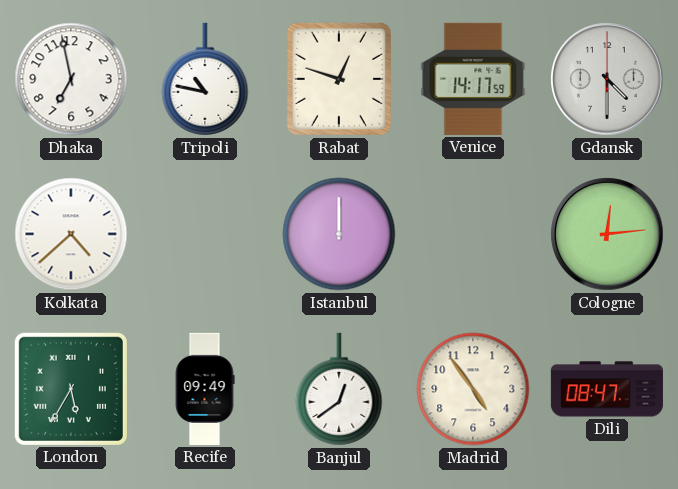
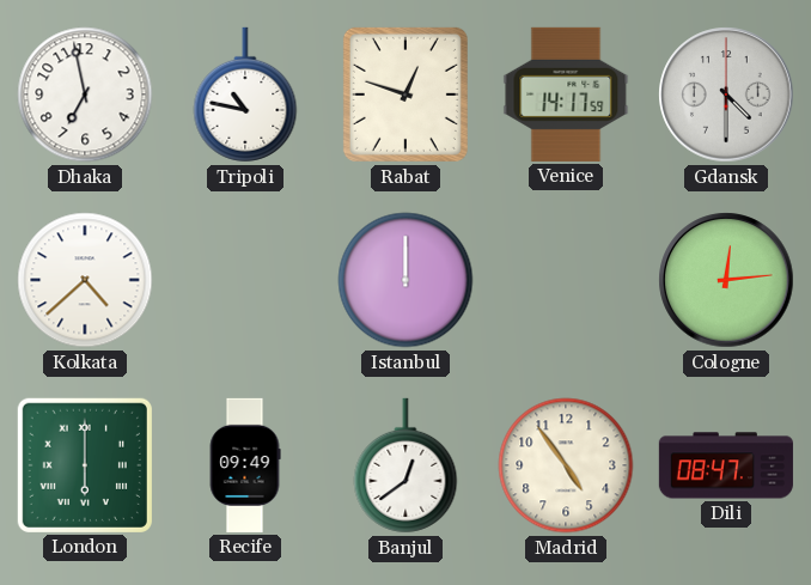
London: 5:35 -> 6:00
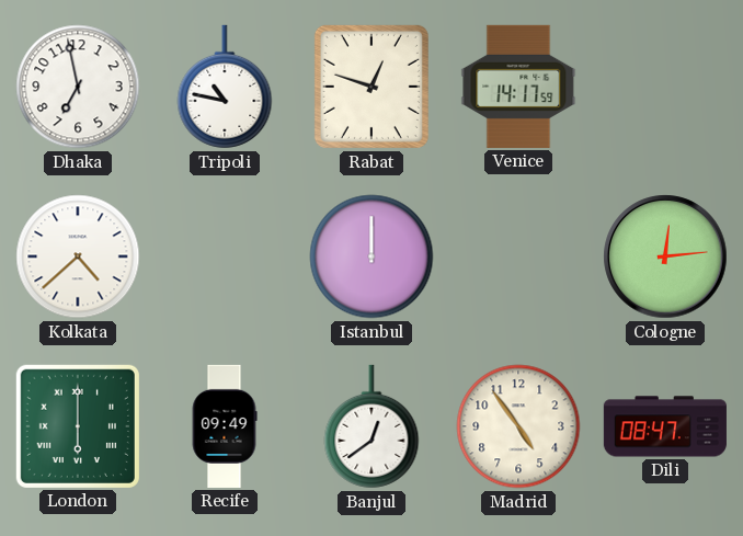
Gdansk: 4:30 -> none
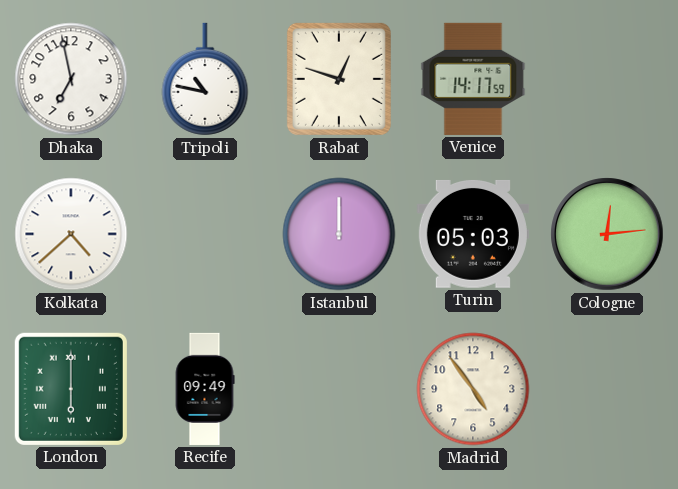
Turin: none -> 05:03
Banjul: 12:39 -> none
Dili: 08:47 -> none
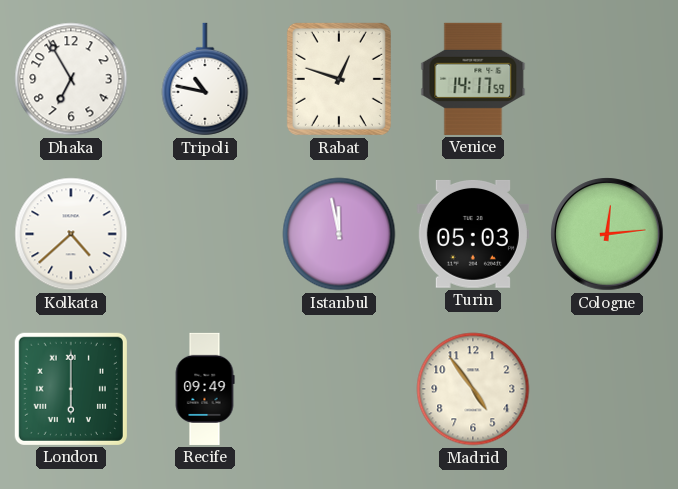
Dhaka: 6:58 -> 6:55
Istanbul: 12:00 -> 11:58
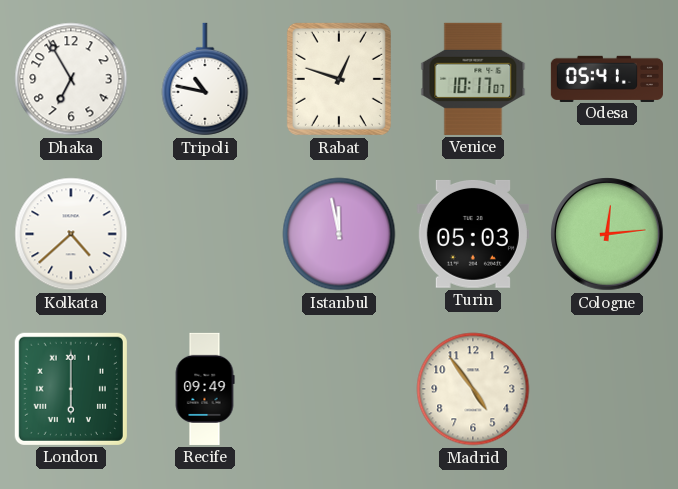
Venice: 14:17 -> 10:17
Odesa: none -> 05:41
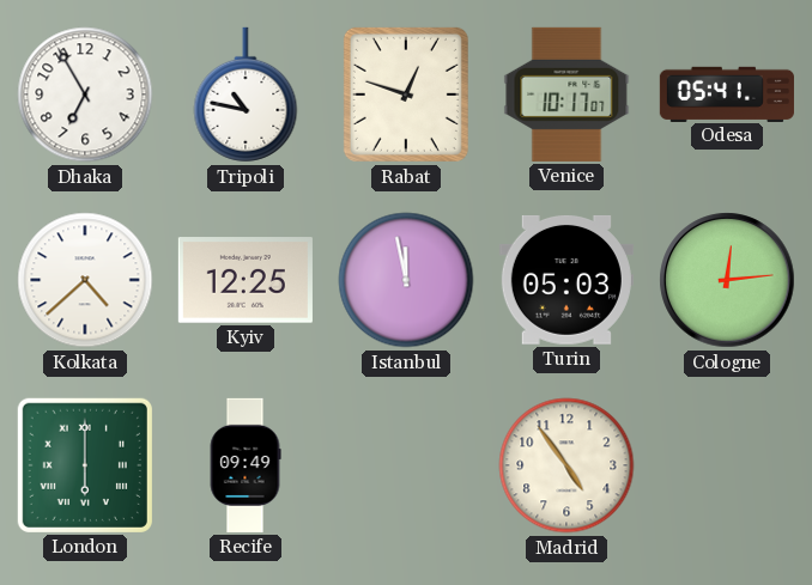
Kyiv: none -> 12:25
